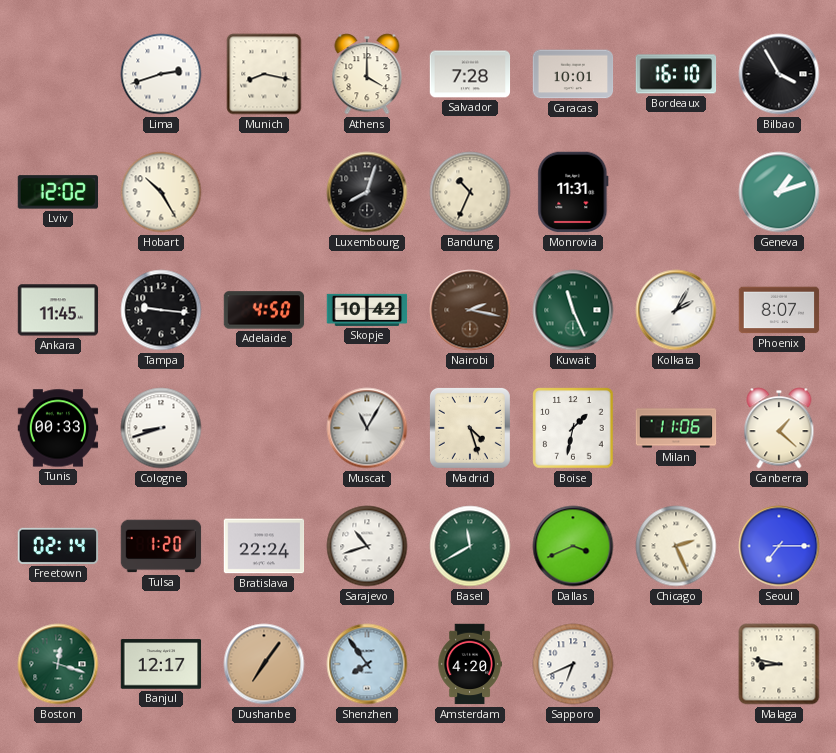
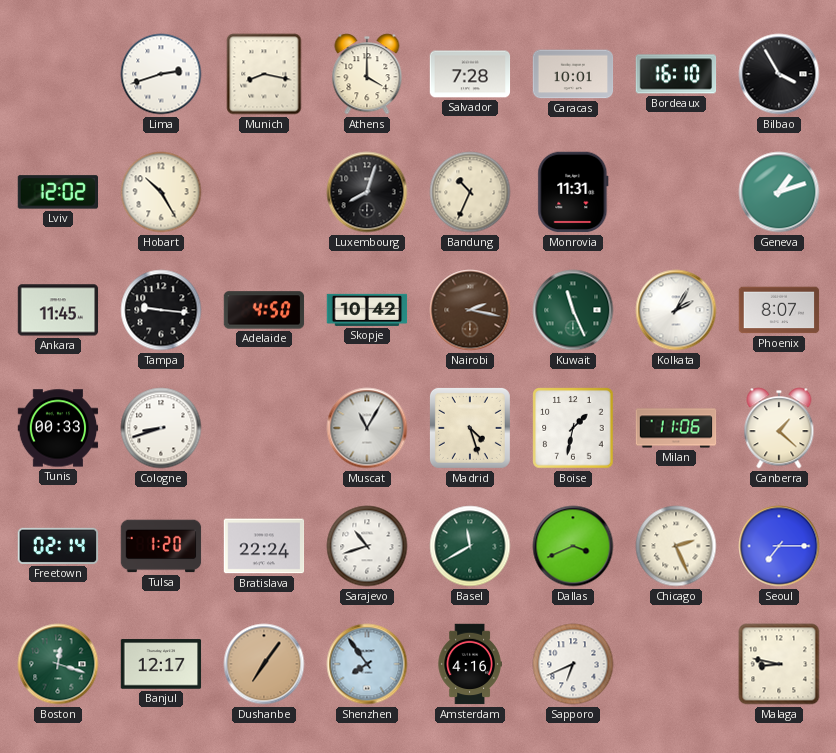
Amsterdam: 4:20 -> 4:16
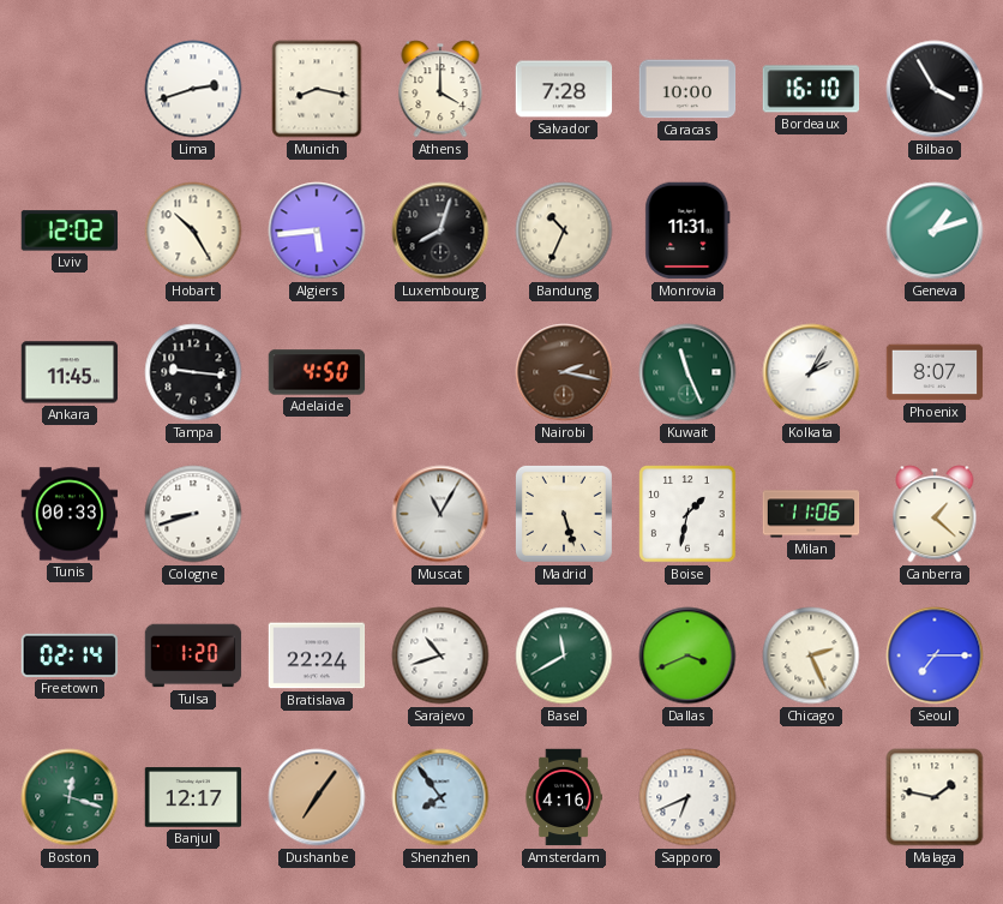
Caracas: 10:01 -> 10:00
Algiers: none -> 5:44
Skopje: 10:42 -> none
Madrid: 4:27 -> 5:27
Malaga: 8:47 -> 1:47
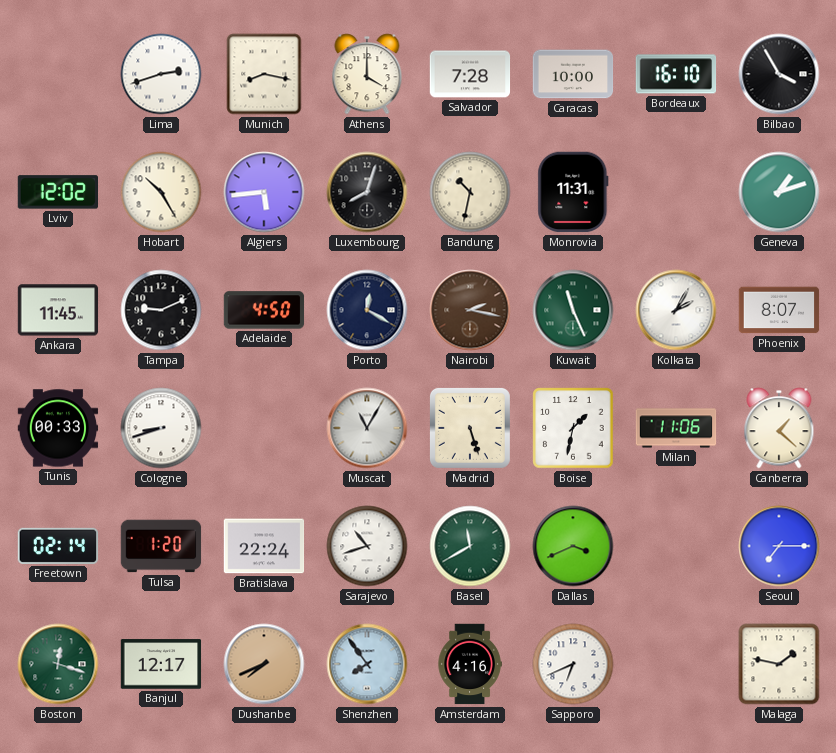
Bandung: 10:34 -> 10:32
Tampa: 9:16 -> 9:11
Porto: none -> 12:20
Chicago: 2:26 -> none
Dushanbe: 7:06 -> 7:41
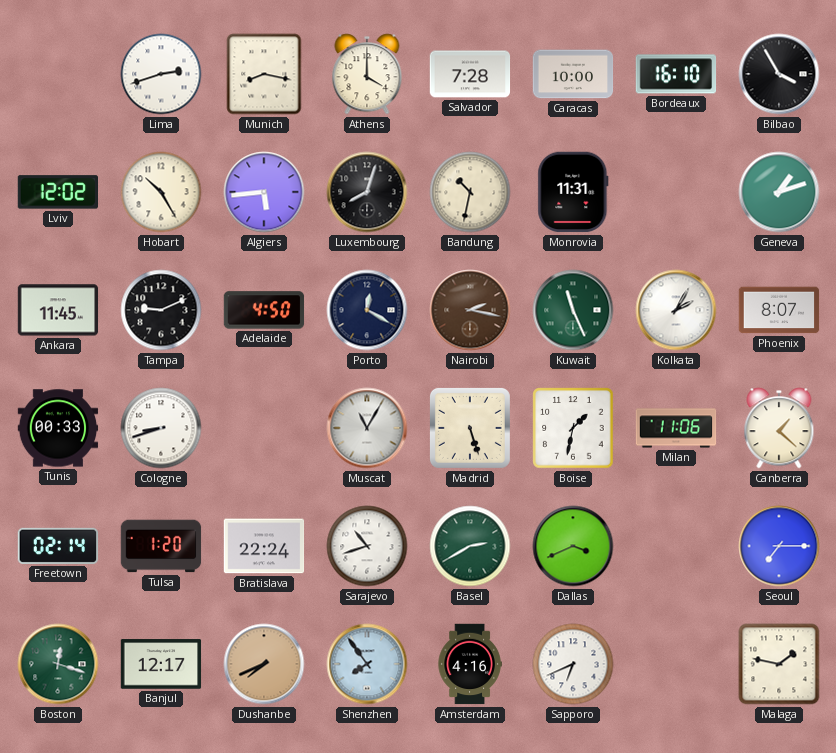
Basel: 11:40 -> 2:40
